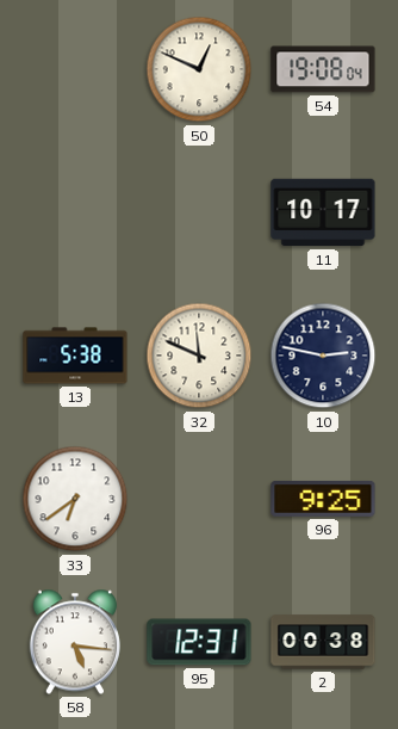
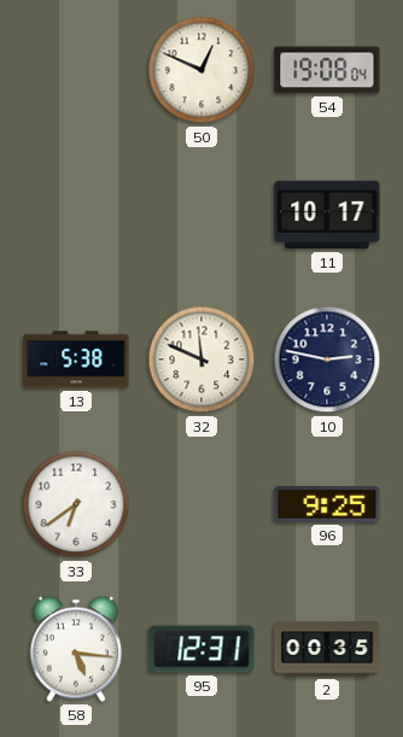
2: 00:38 -> 00:35
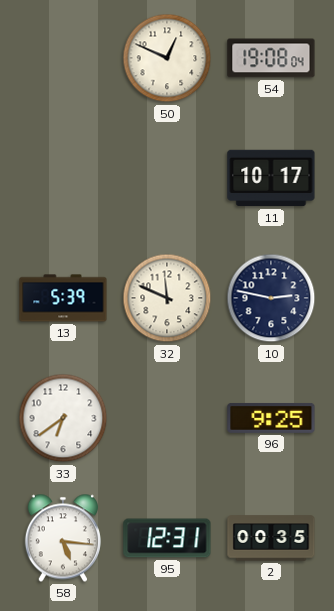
13: 5:38 -> 5:39
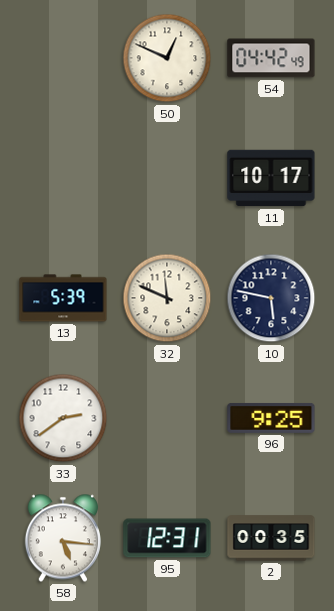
54: 19:08 -> 04:42
10: 2:47 -> 5:47
33: 6:39 -> 2:39
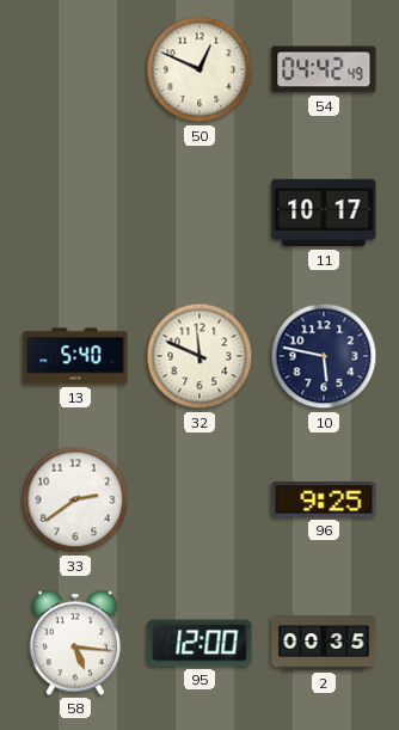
13: 5:39 -> 5:40
95: 12:31 -> 12:00
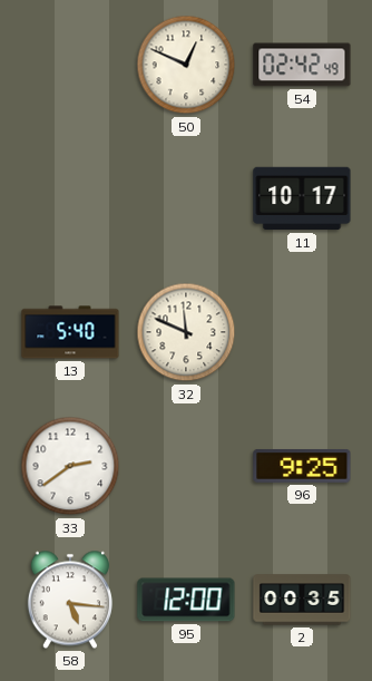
54: 04:42 -> 02:42
10: 5:47 -> none
